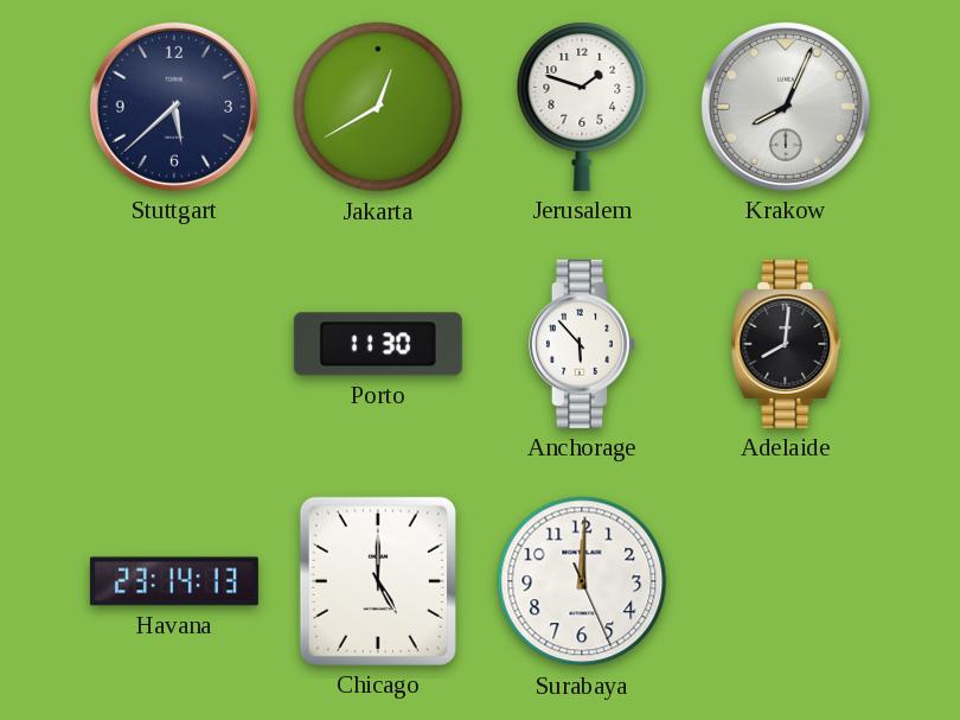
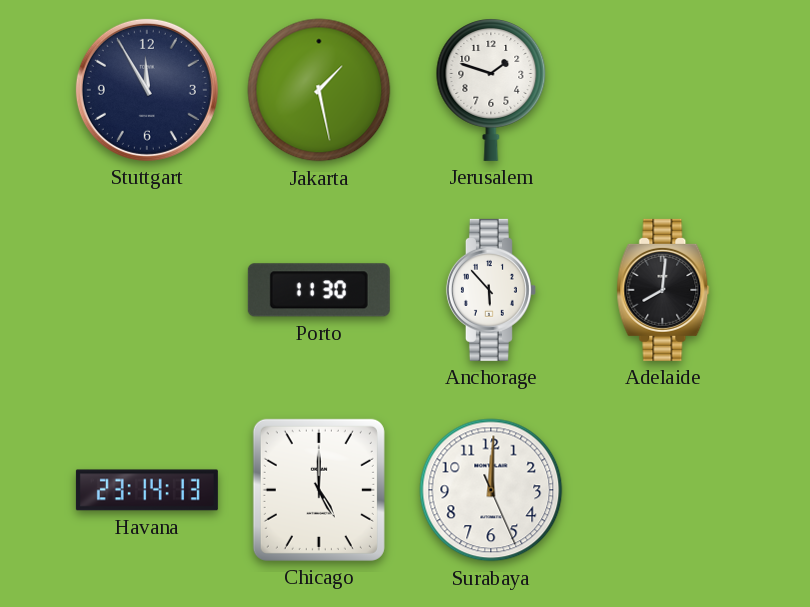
Stuttgart: 5:38 -> 11:55
Jakarta: 12:40 -> 1:28
Krakow: 8:04 -> none
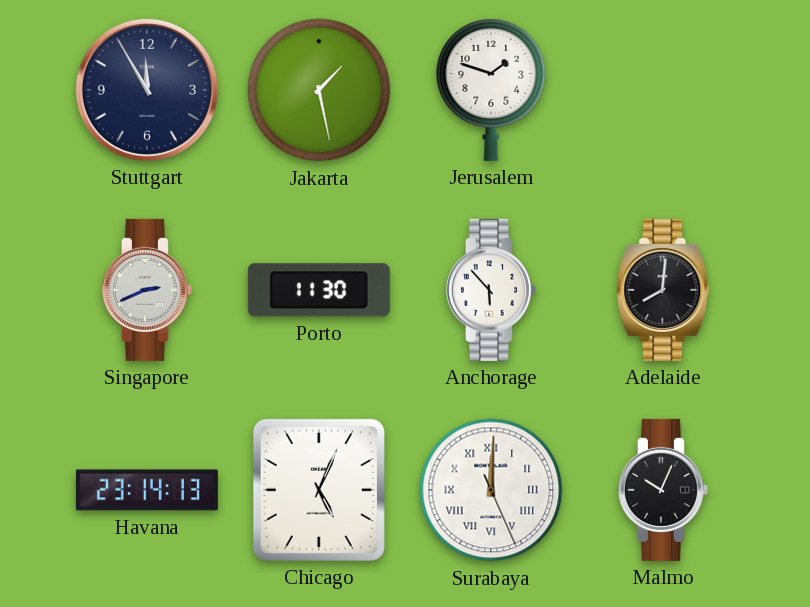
Singapore: none -> 2:41
Chicago: 5:00 -> 5:04
Surabaya numerals: Arabic -> Roman
Malmo: none -> 10:04
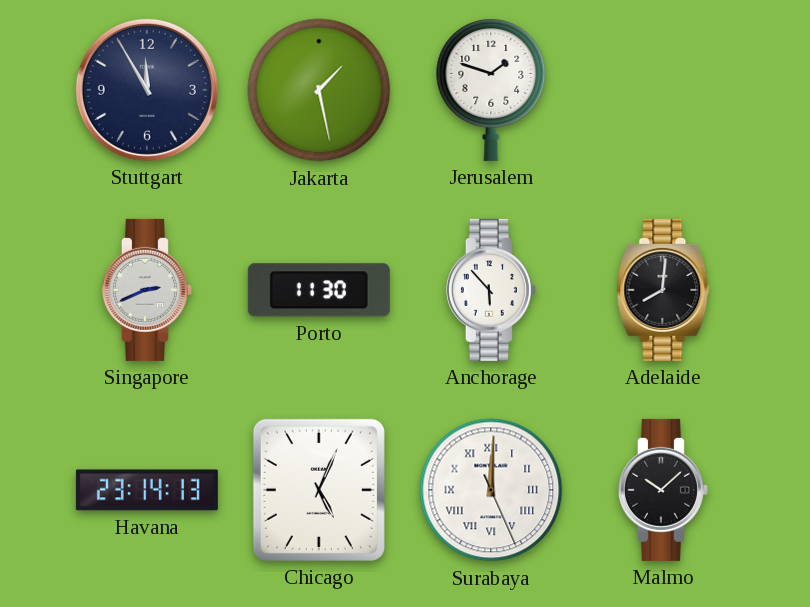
Malmo: 10:04 -> 10:08
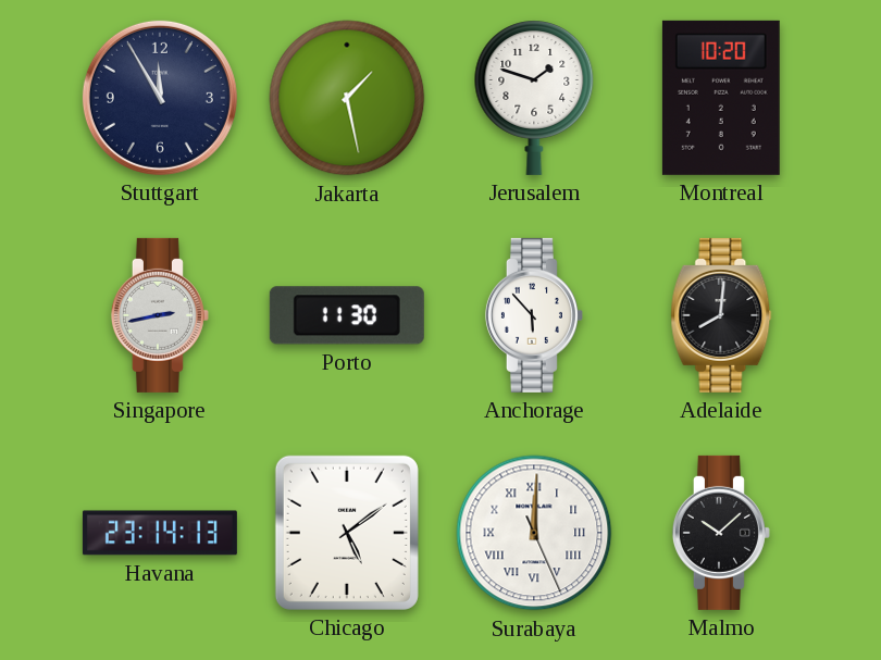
Montreal: none -> 10:20
Singapore: 2:41 -> 2:43
Chicago: 5:04 -> 5:09
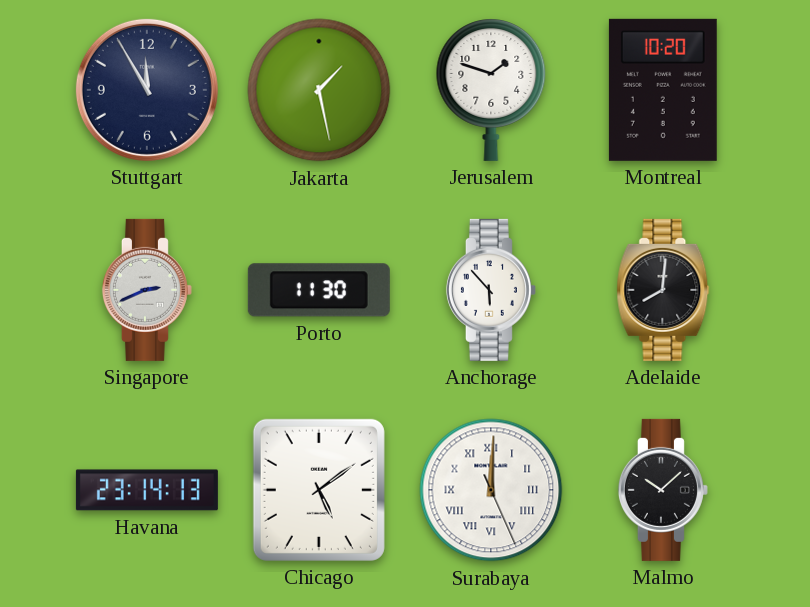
Singapore: 2:43 -> 2:41
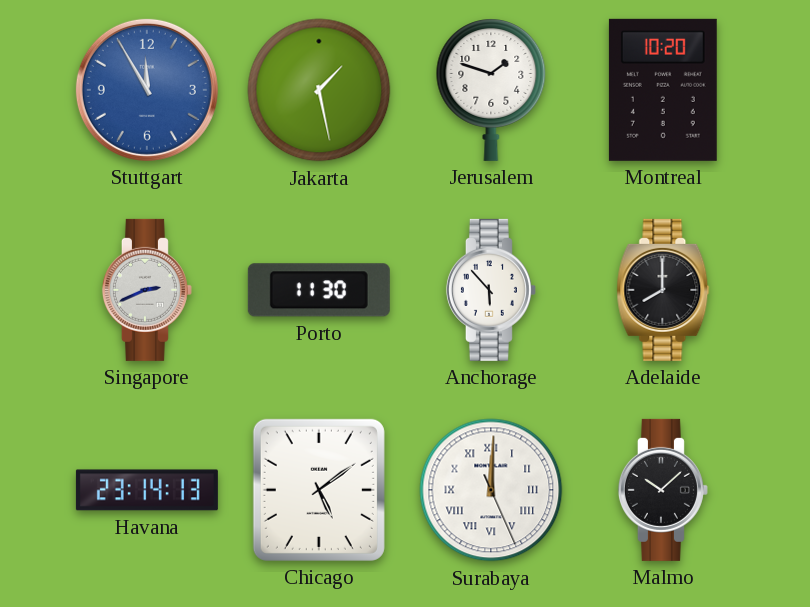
Stuttgart dial: navy -> blue
Adelaide: 8:01 -> 8:00
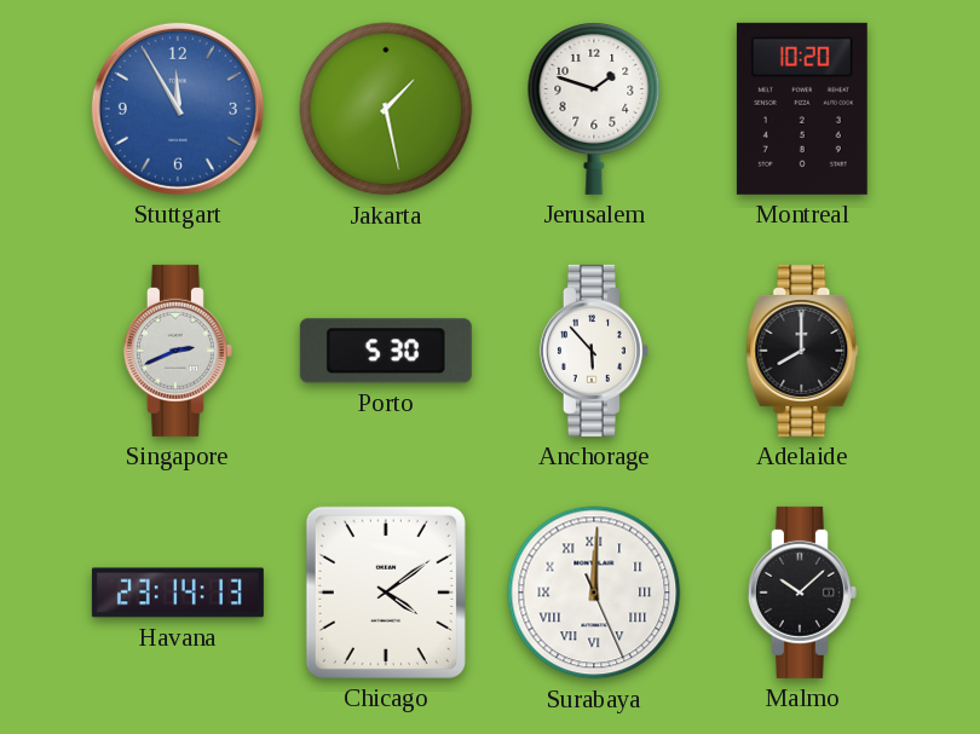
Porto: 11:30 -> 5:30
Chicago: 5:09 -> 4:09
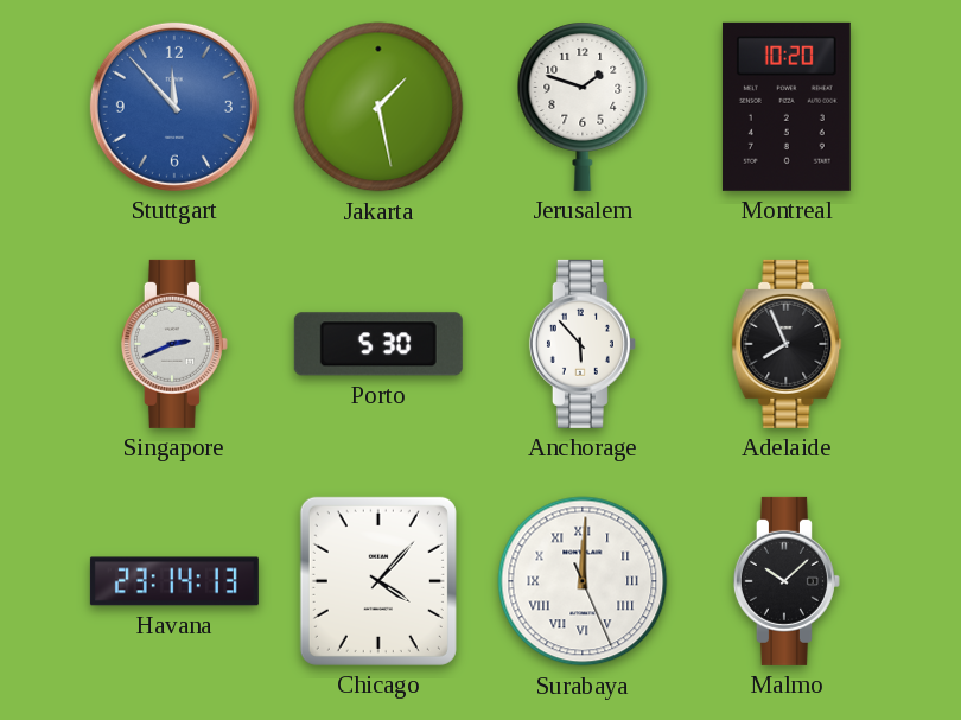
Stuttgart: 11:55 -> 11:53
Adelaide: 8:00 -> 7:56
Chicago: 4:09 -> 4:07
